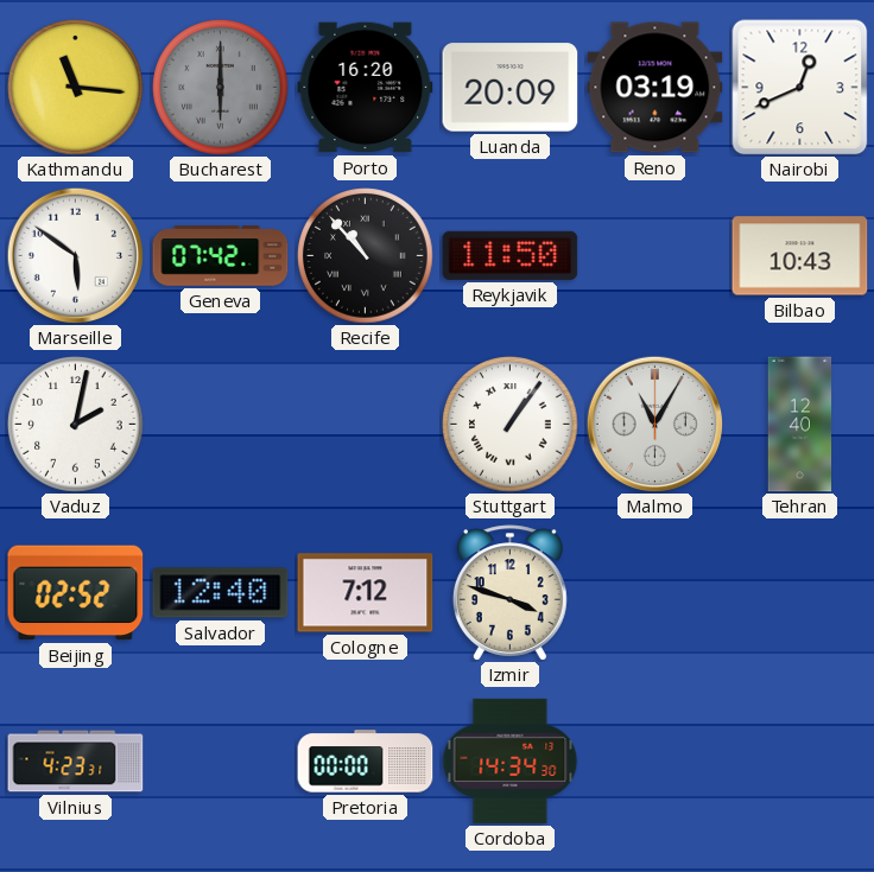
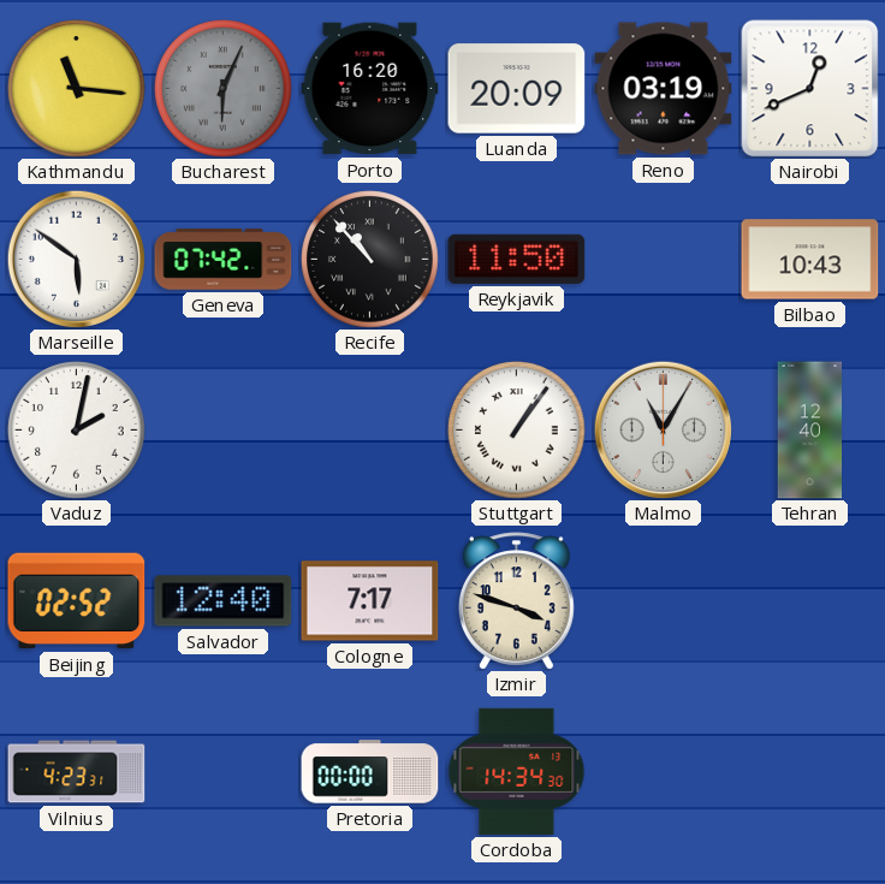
Bucharest: 6:00 -> 6:04
Cologne: 7:12 -> 7:17
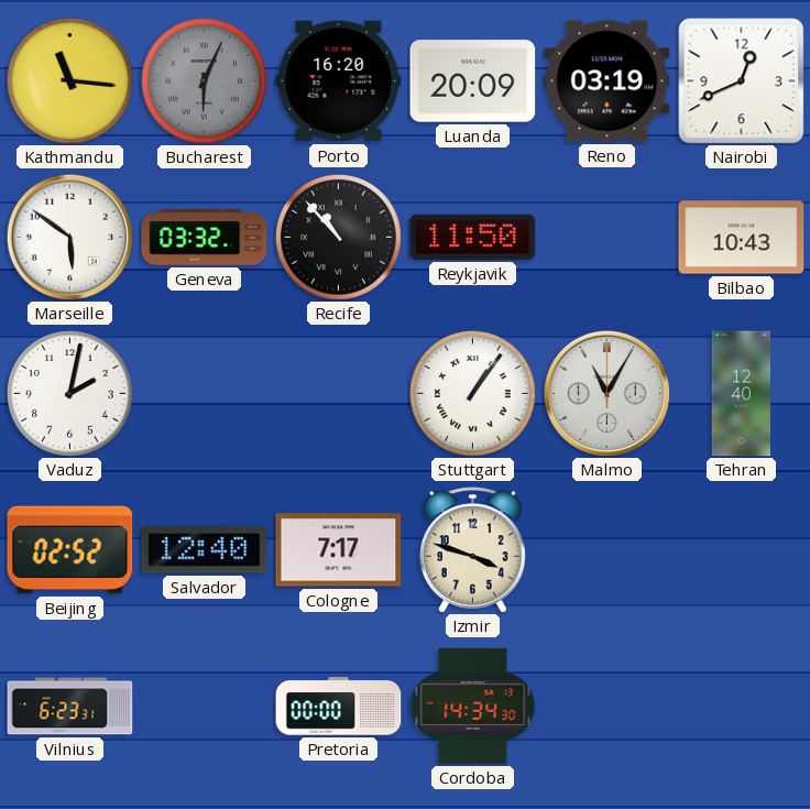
Geneva: 07:42 -> 03:32
Vilnius: 4:23 -> 6:23
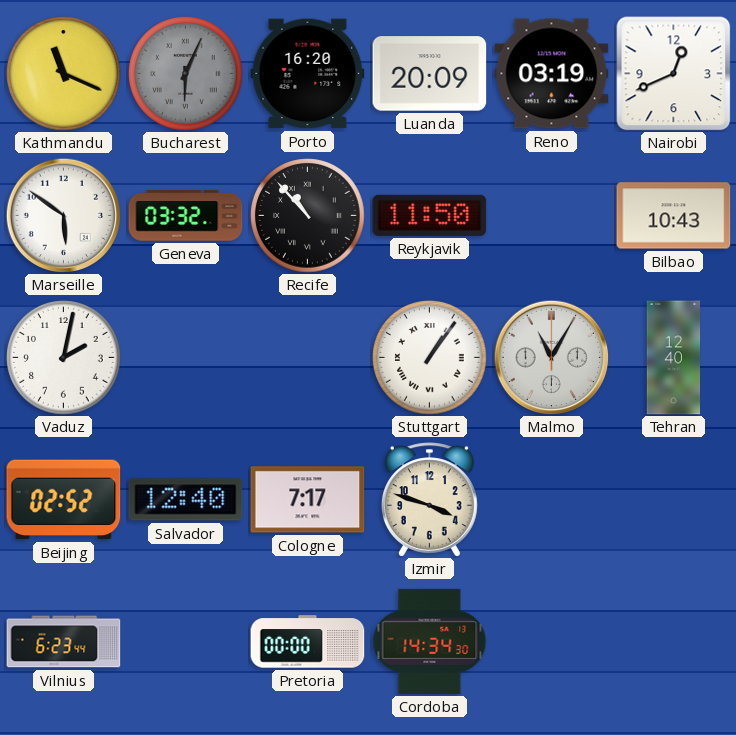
Kathmandu: 11:16 -> 11:19
Vilnius: 6:23:31 -> 6:23:44
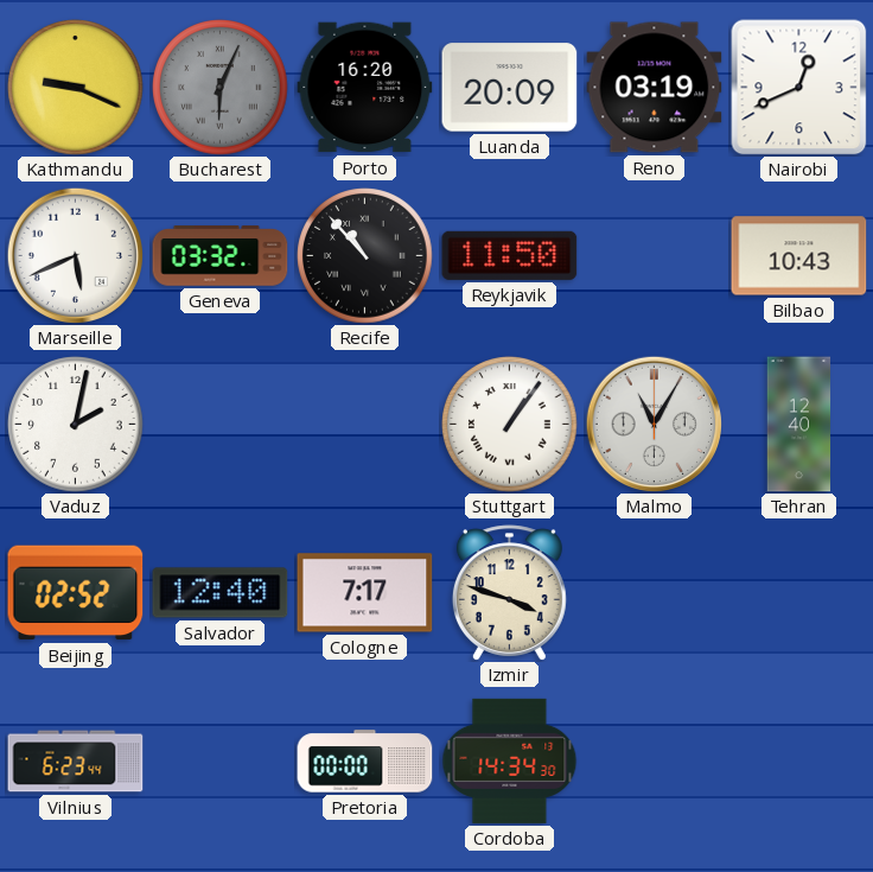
Kathmandu: 11:19 -> 9:19
Marseille: 5:51 -> 5:41
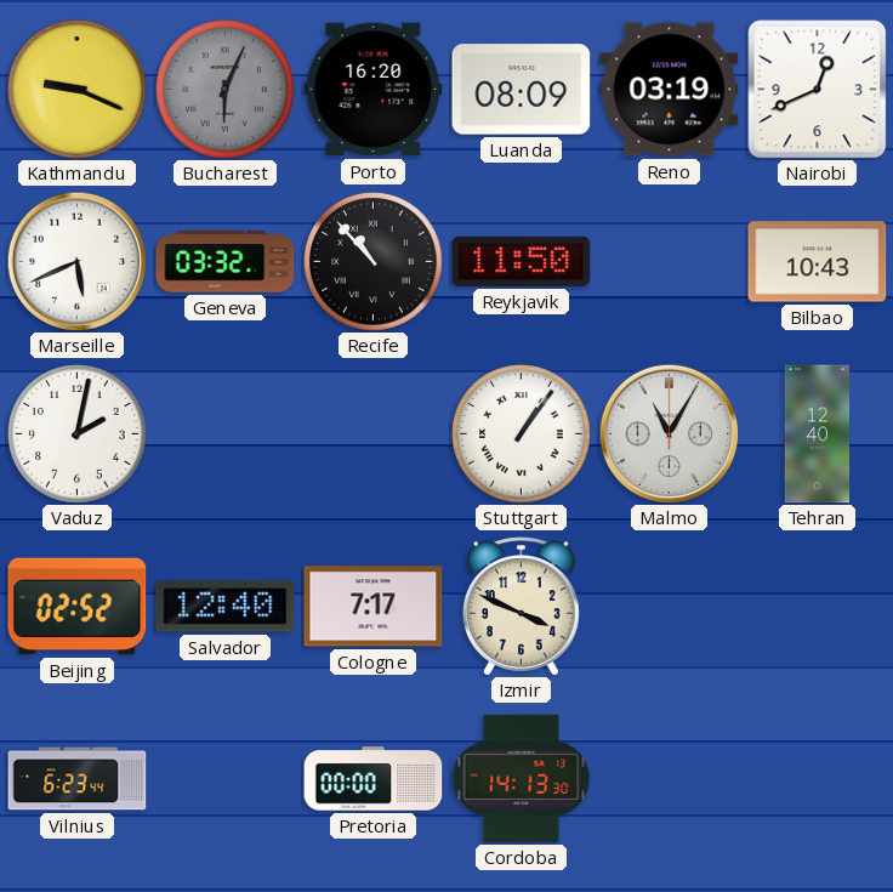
Luanda: 20:09 -> 08:09
Izmir: 3:48 -> 3:49
Cordoba: 14:34 -> 14:13
